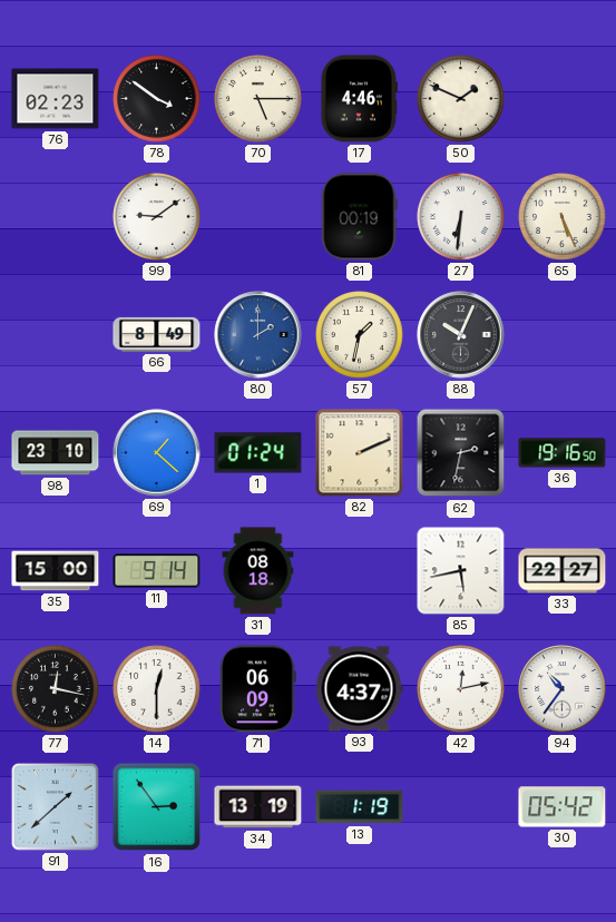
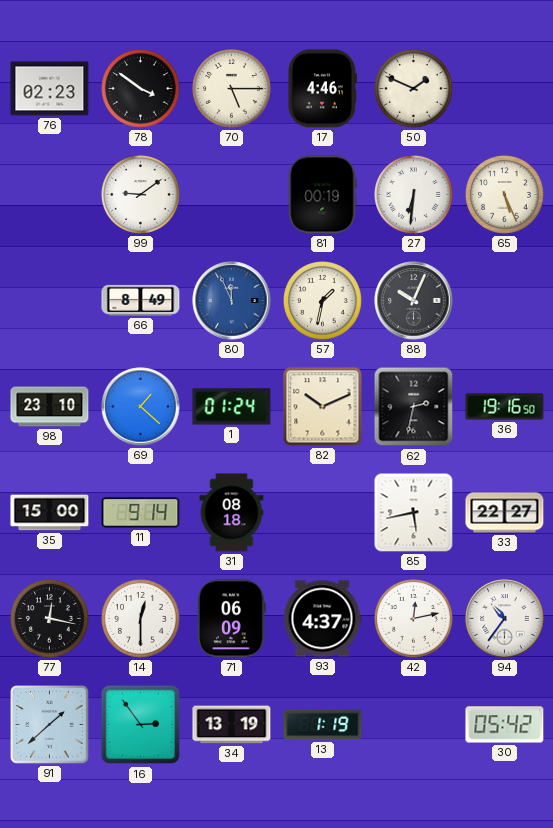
80: 2:00 -> 11:56
82: 2:11 -> 10:11
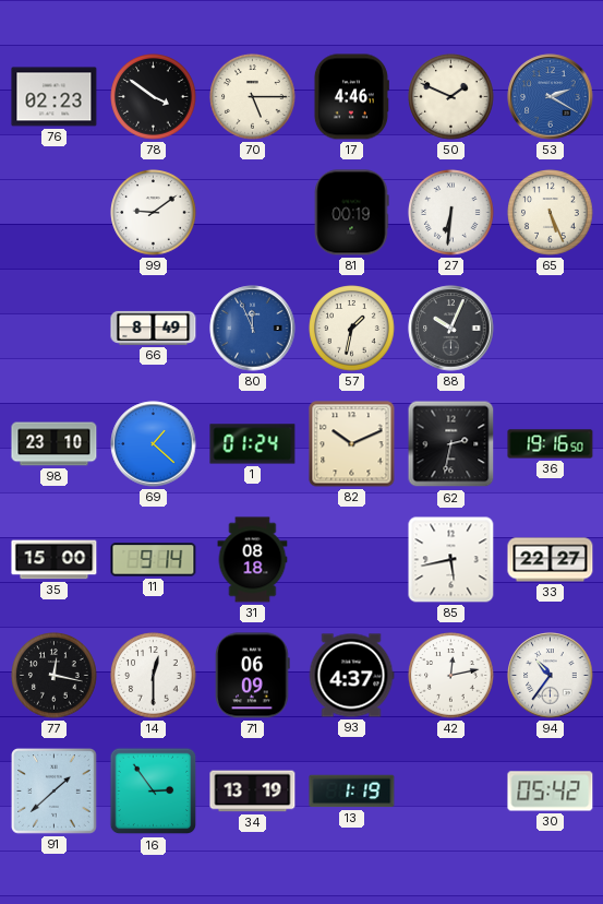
53: none -> 2:20
